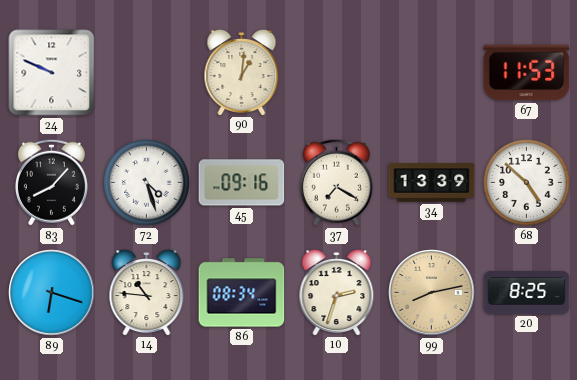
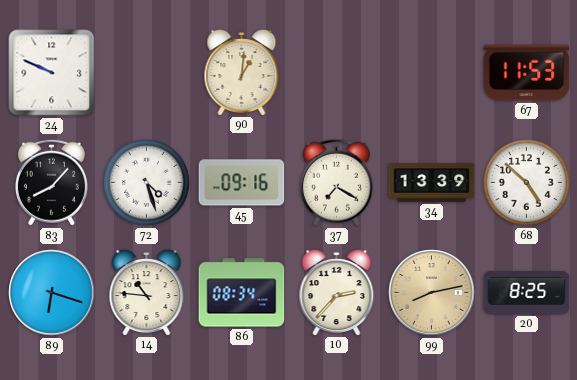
10: 2:33 -> 2:37
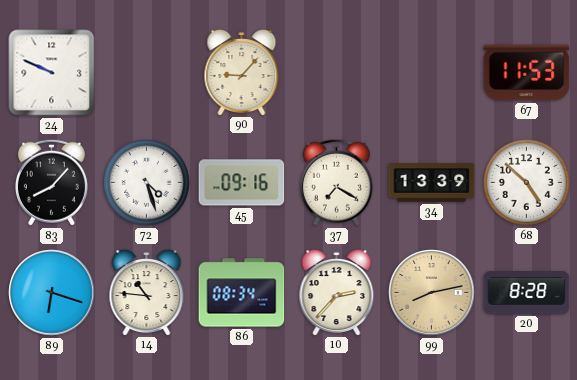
90: 1:01 -> 9:07
20: 8:25 -> 8:28
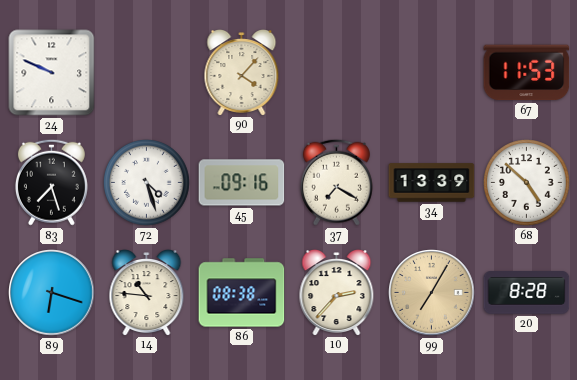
90: 9:07 -> 4:07
83: 8:07 -> 7:27
86: 08:34 -> 08:38
99: 8:13 -> 7:05
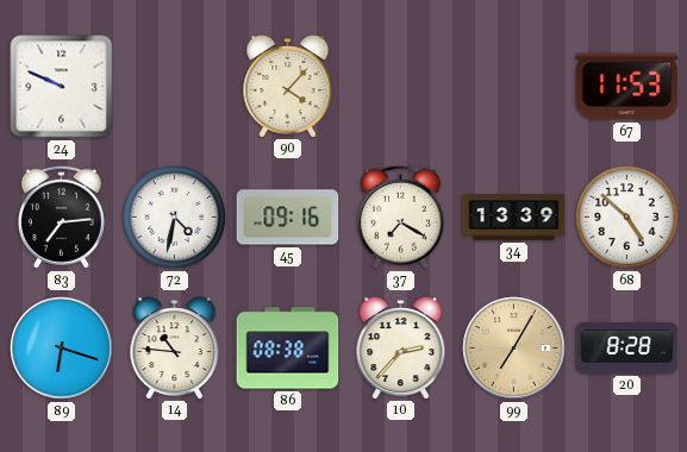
83: 7:27 -> 7:14
72: 4:27 -> 4:32
